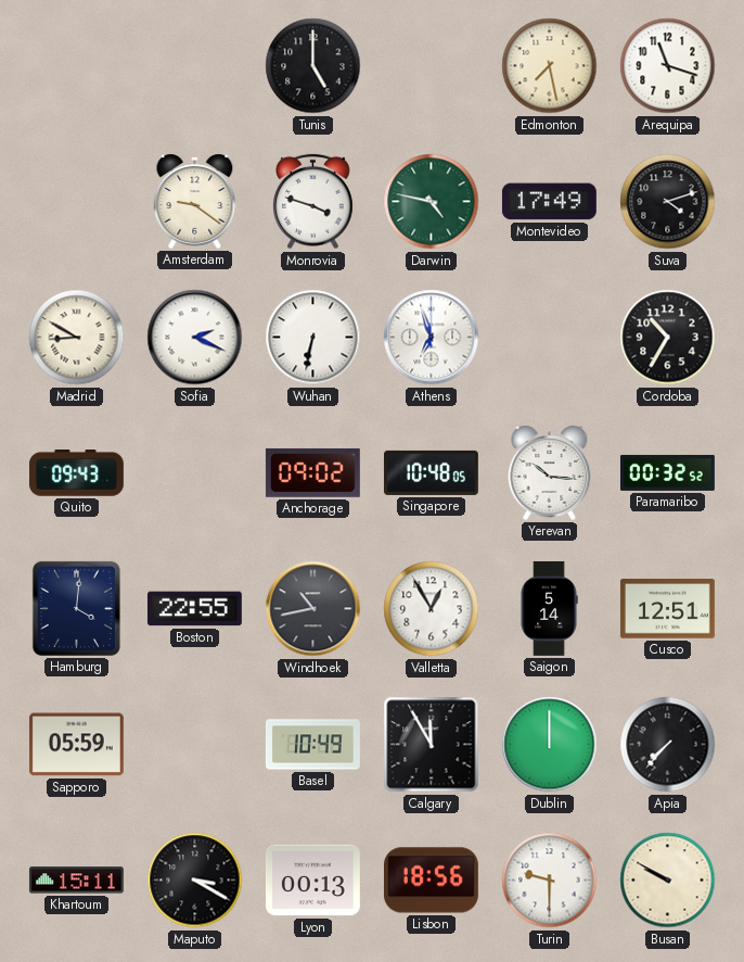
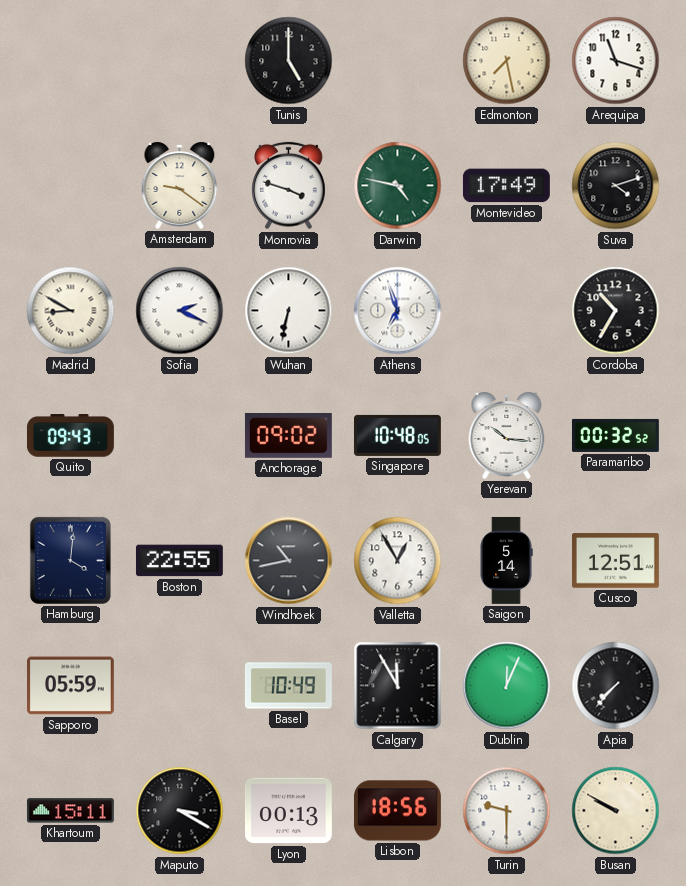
Dublin: 12:00 -> 12:04
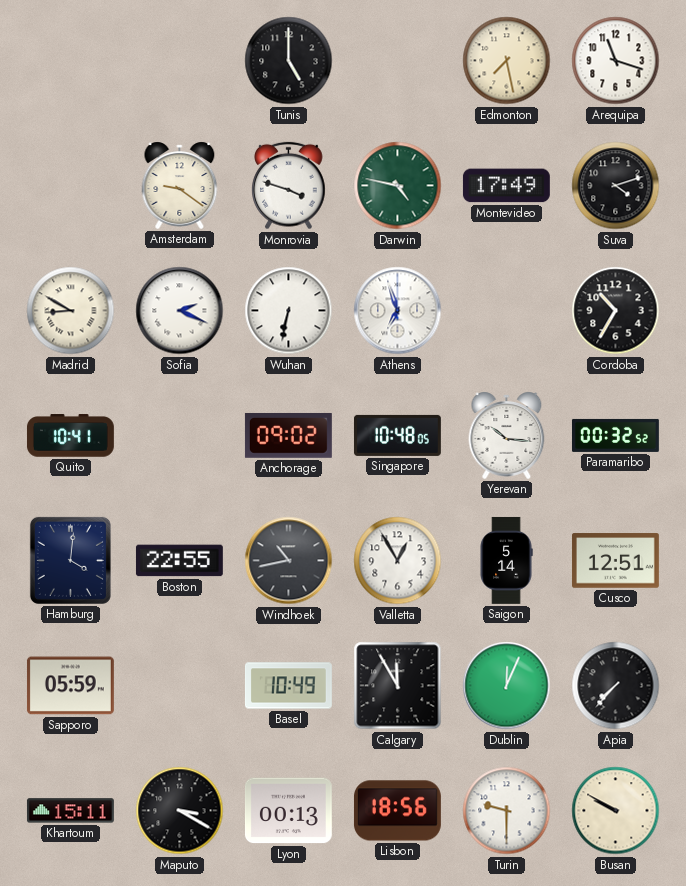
Quito: 09:43 -> 10:41
